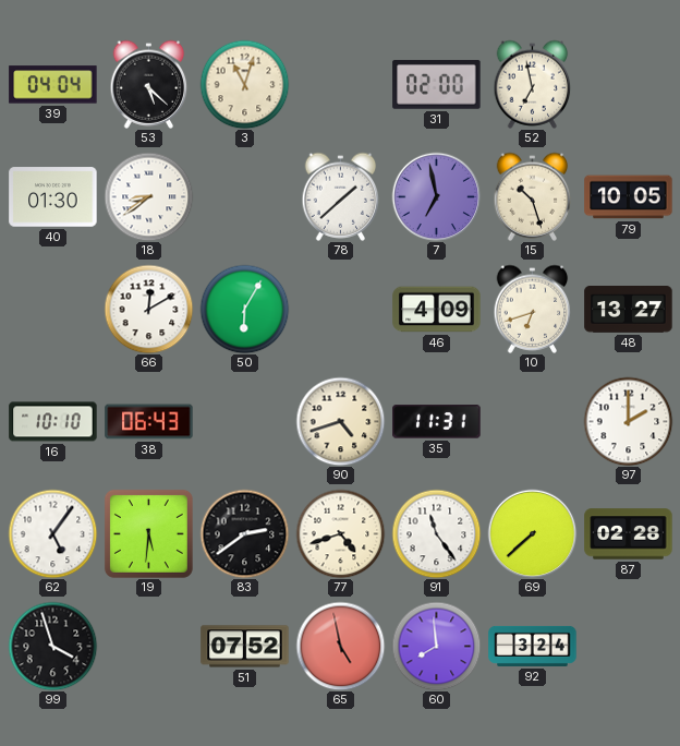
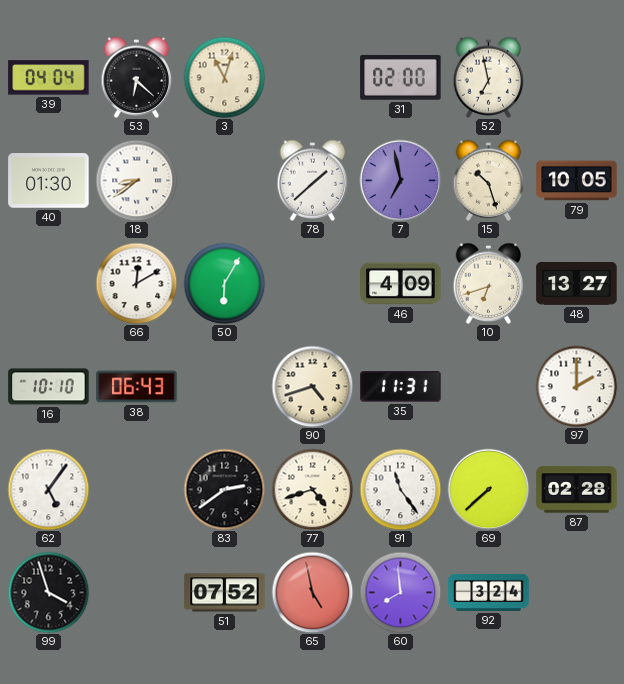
53: 5:22 -> 6:22
19: 5:31 -> none
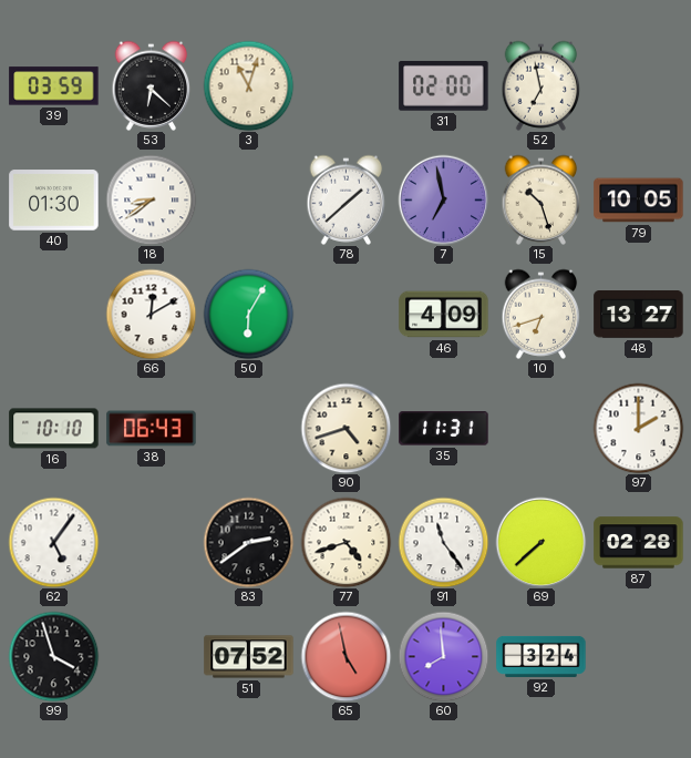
39: 04:04 -> 03:59
